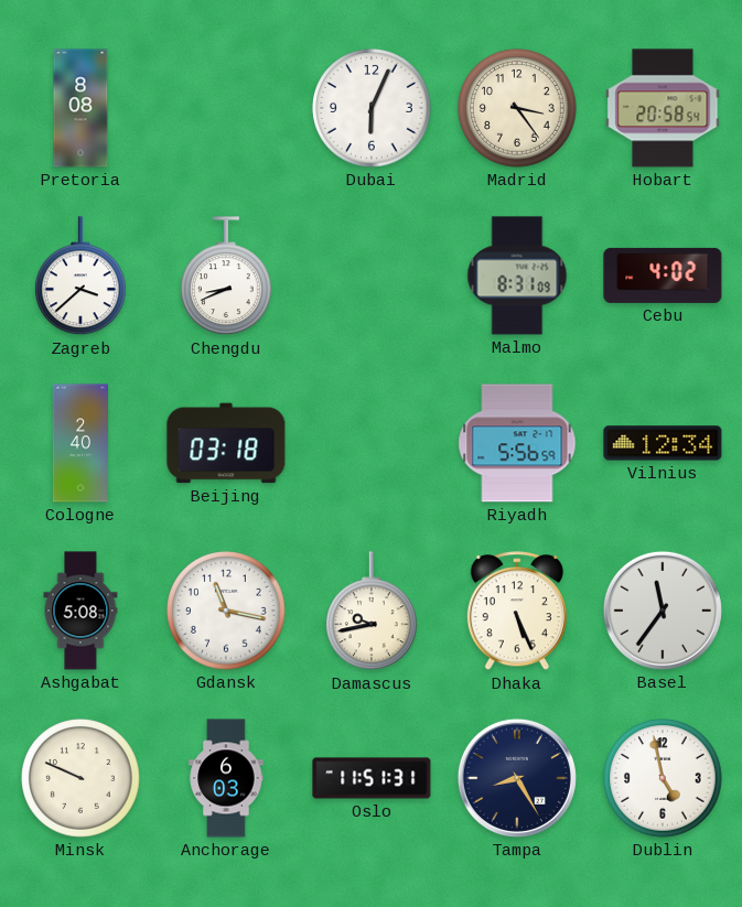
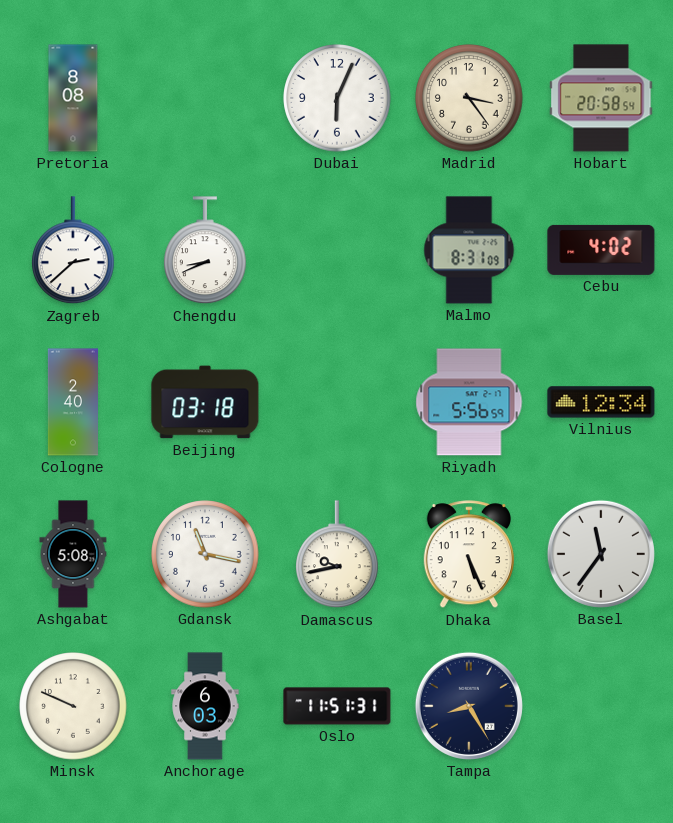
Zagreb: 3:38 -> 2:38
Dublin: 4:58 -> none
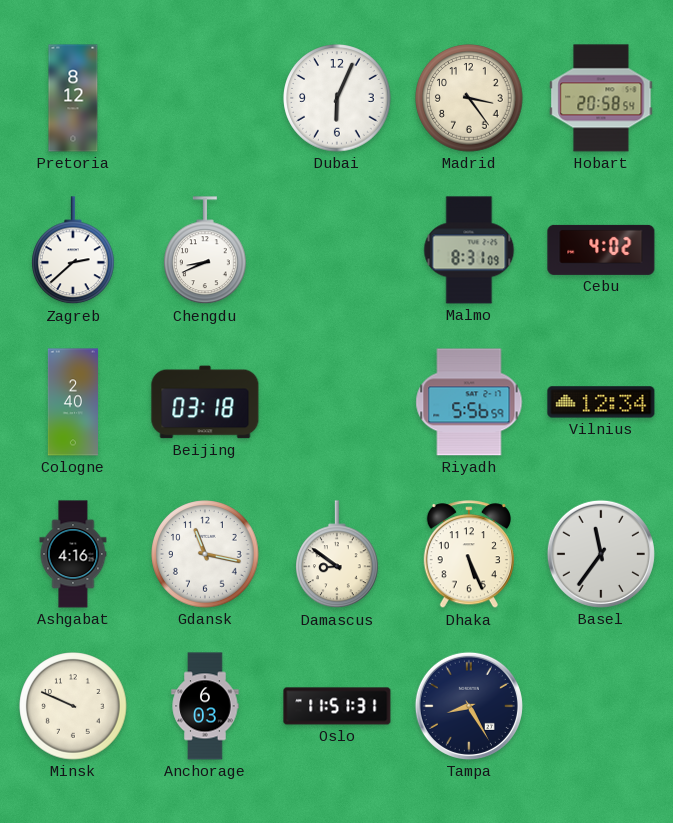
Pretoria: 8:08 -> 8:12
Ashgabat: 5:08 -> 4:16
Damascus: 9:43 -> 8:51
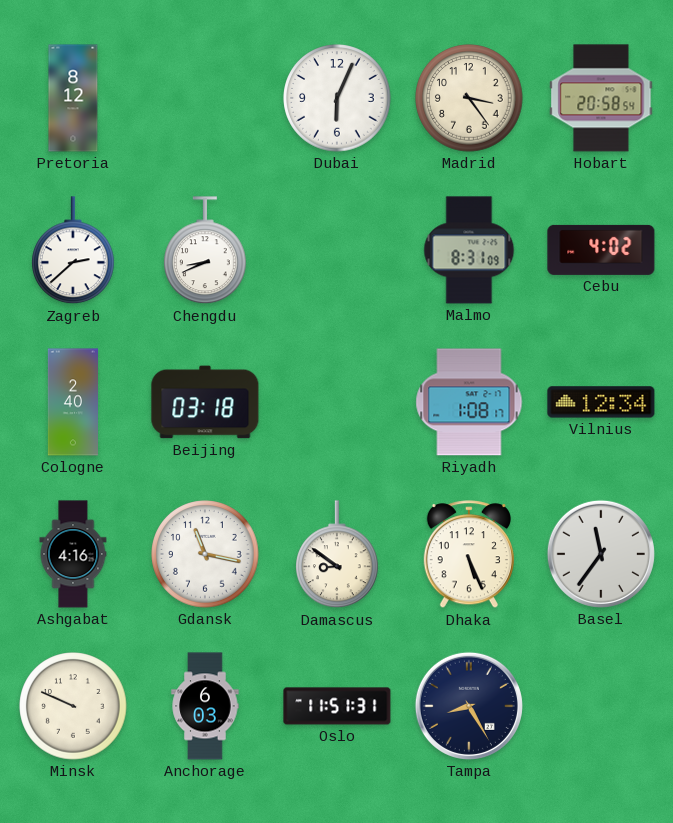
Riyadh: 5:56 -> 1:08
